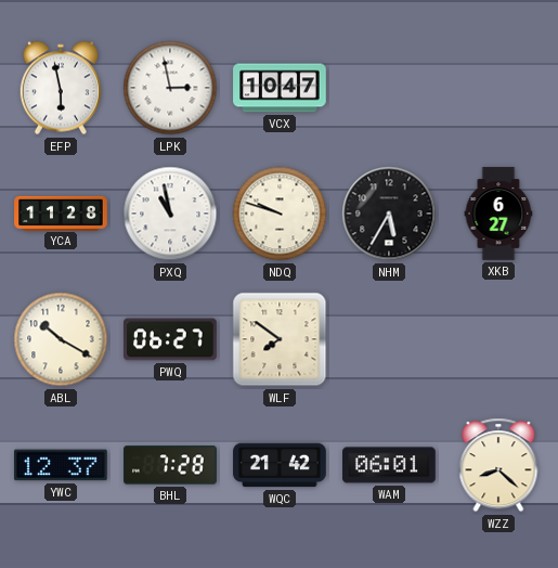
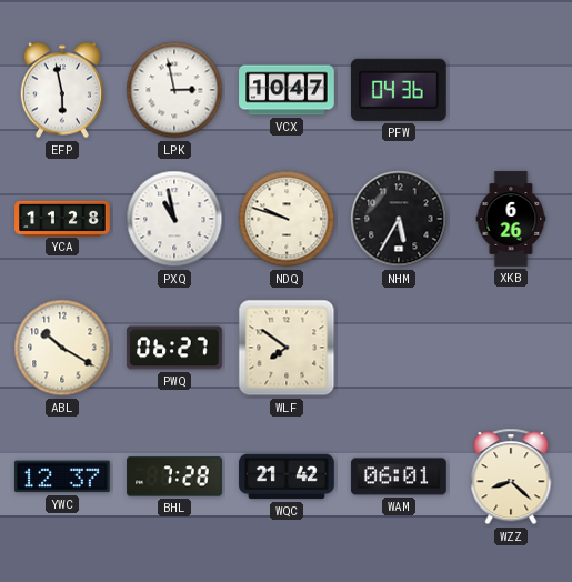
PFW: none -> 04:36
XKB: 6:27 -> 6:26
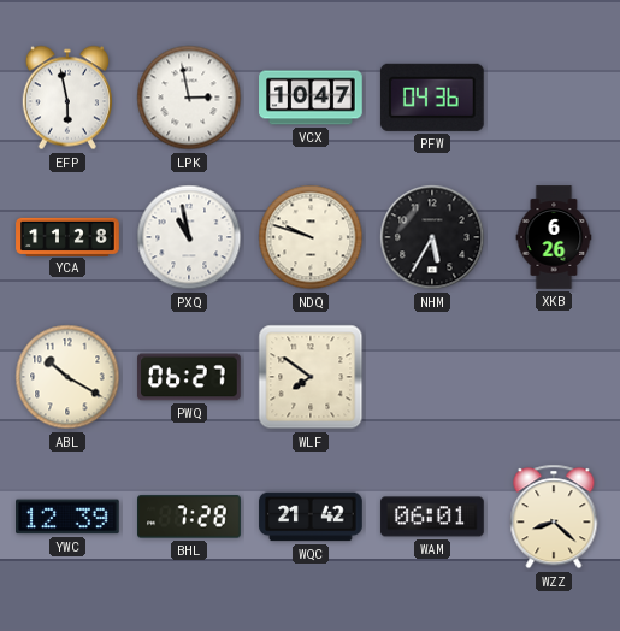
YWC: 12:37 -> 12:39
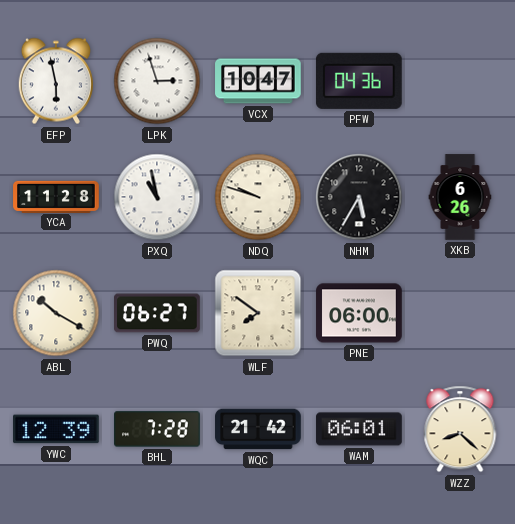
LPK: 2:58 -> 2:57
PNE: none -> 06:00
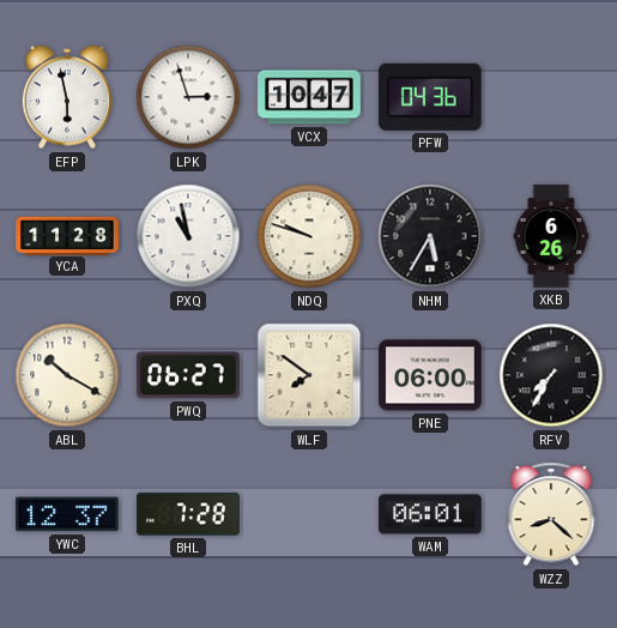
RFV: none -> 7:35
YWC: 12:39 -> 12:37
WQC: 21:42 -> none
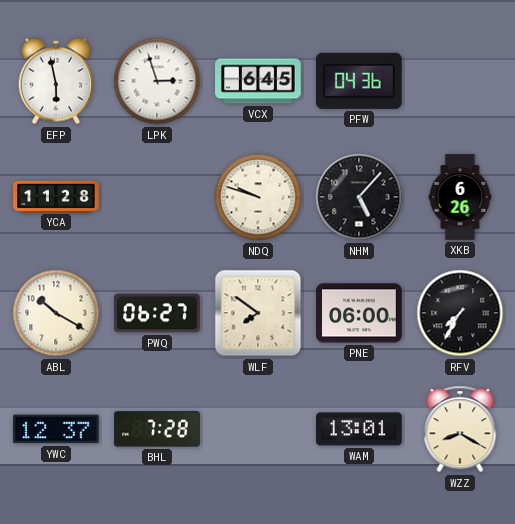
VCX: 10:47 -> 6:45
PXQ: 10:58 -> none
NHM: 5:35 -> 5:07
WAM: 06:01 -> 13:01
WZZ: 8:22 -> 8:20
